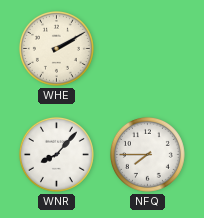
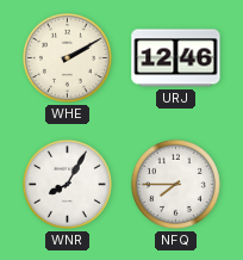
URJ: none -> 12:46
WNR: 8:07 -> 8:05
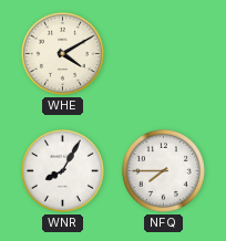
WHE: 2:10 -> 4:10
URJ: 12:46 -> none
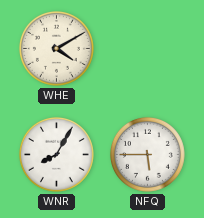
NFQ: 7:45 -> 5:45
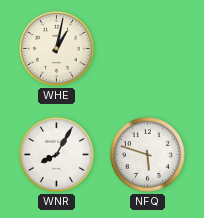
WHE: 4:10 -> 1:02
NFQ: 5:45 -> 5:48
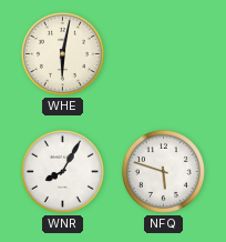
WHE: 1:02 -> 6:02
